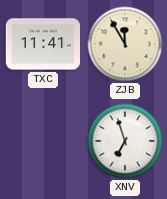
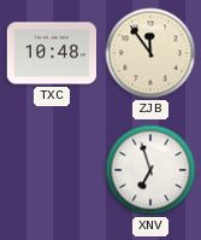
TXC: 11:41 -> 10:48
ZJB: 11:55 -> 11:54
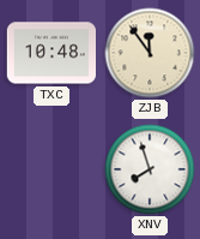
XNV: 6:57 -> 7:57
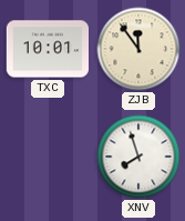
TXC: 10:48 -> 10:01
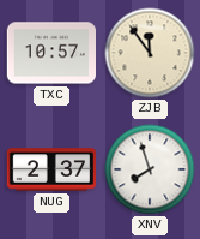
TXC: 10:01 -> 10:57
NUG: none -> 2:37
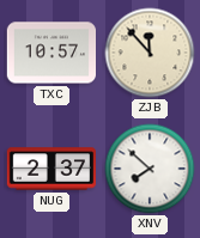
ZJB: 11:54 -> 11:53
XNV: 7:57 -> 7:52
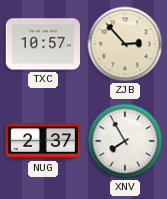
ZJB: 11:53 -> 2:53
XNV: 7:52 -> 7:55
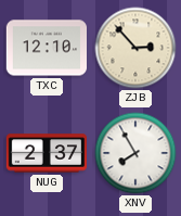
TXC: 10:57 -> 12:10
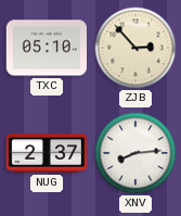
TXC: 12:10 -> 05:10
XNV: 7:55 -> 8:14
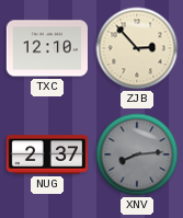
TXC: 05:10 -> 12:10
XNV dial: white -> grey
